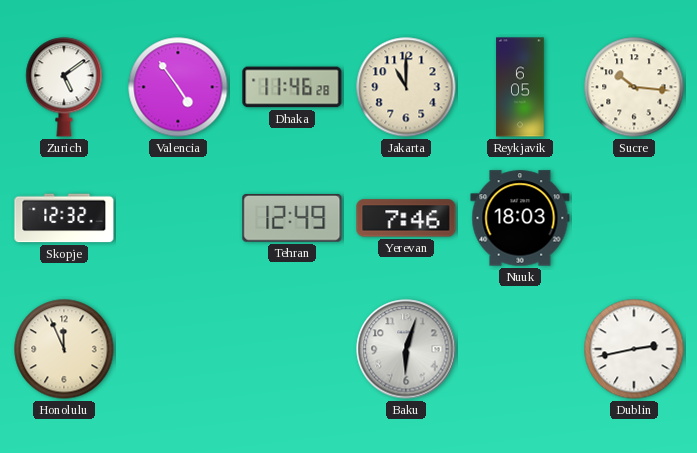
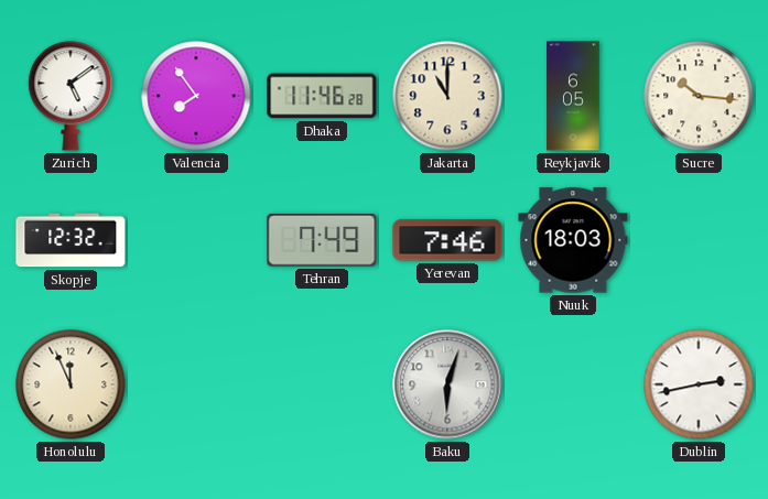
Valencia: 4:54 -> 7:54
Tehran: 12:49 -> 7:49
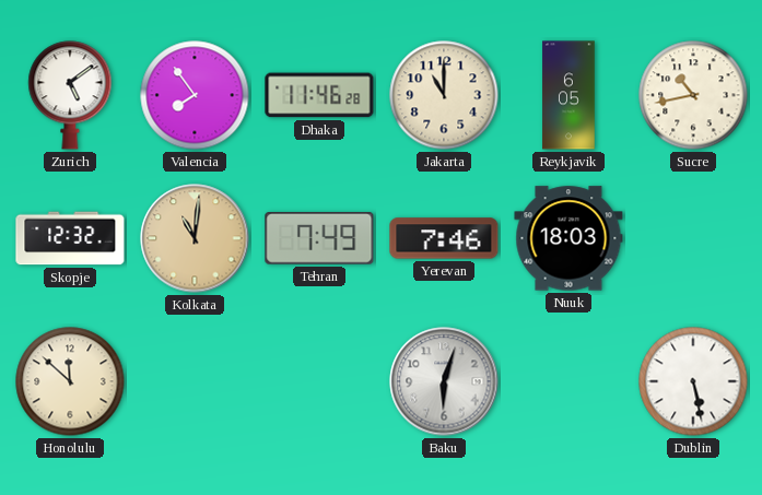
Sucre: 10:16 -> 10:43
Kolkata: none -> 11:01
Honolulu: 11:56 -> 11:52
Dublin: 2:43 -> 5:28
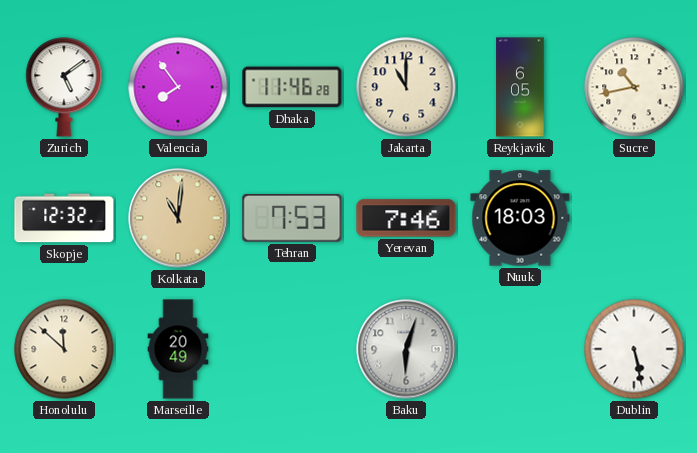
Tehran: 7:49 -> 7:53
Marseille: none -> 20:49
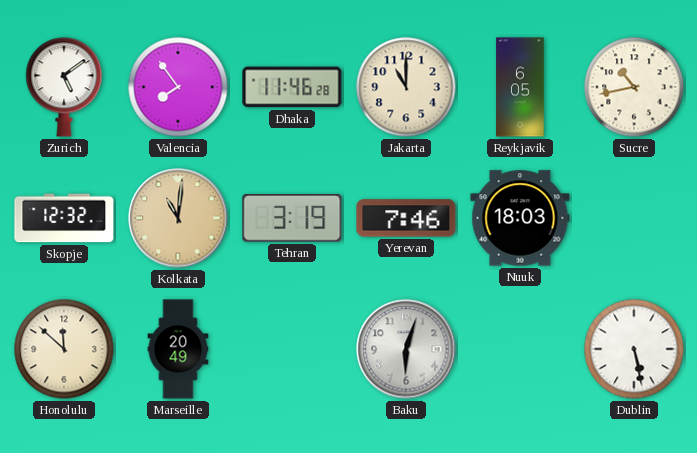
Tehran: 7:53 -> 3:19
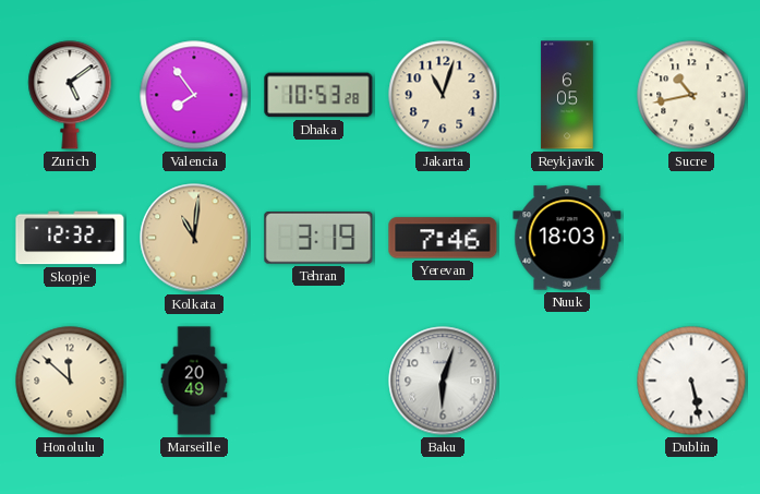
Dhaka: 11:46 -> 10:53
Jakarta: 11:00 -> 11:03
